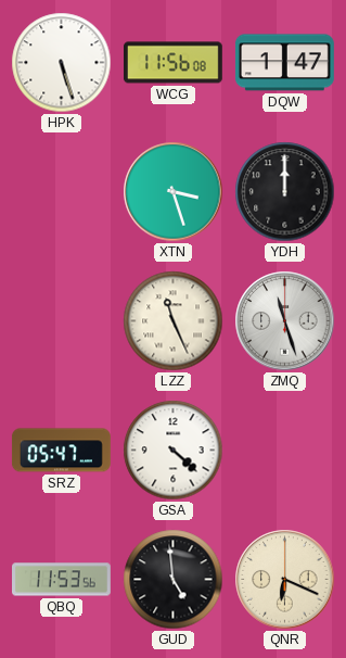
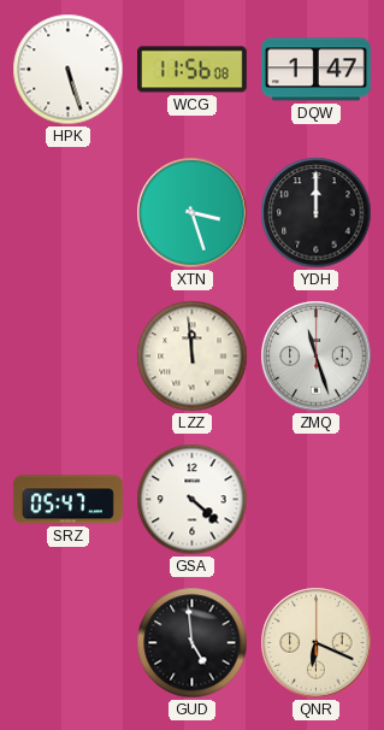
LZZ: 11:26 -> 11:59
QBQ: 11:53 -> none
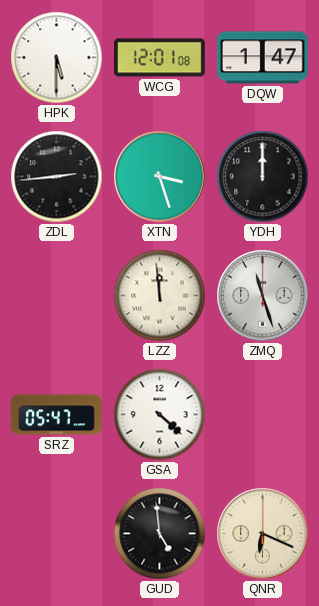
HPK: 5:27 -> 5:30
WCG: 11:56 -> 12:01
ZDL: none -> 2:44
